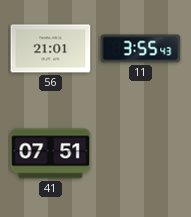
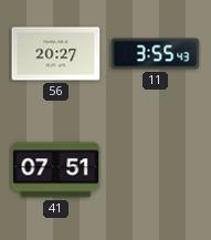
56: 21:01 -> 20:27
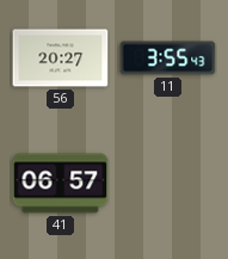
41: 07:51 -> 06:57
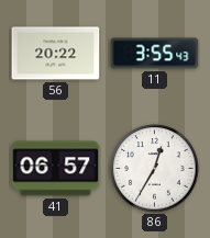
56: 20:27 -> 20:22
86: none -> 12:35
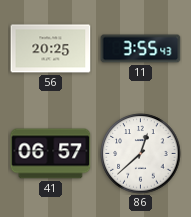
56: 20:22 -> 20:25
86: 12:35 -> 12:38
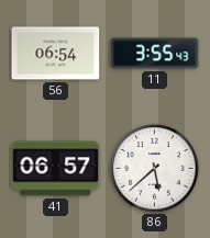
56: 20:25 -> 06:54
86: 12:38 -> 5:38
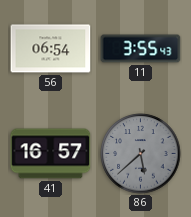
41: 06:57 -> 16:57
86 dial: white -> grey
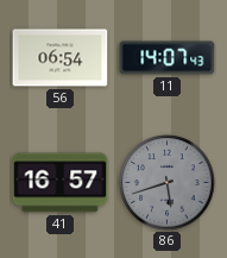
11: 3:55 -> 14:07
86: 5:38 -> 5:42
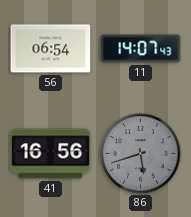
41: 16:57 -> 16:56
